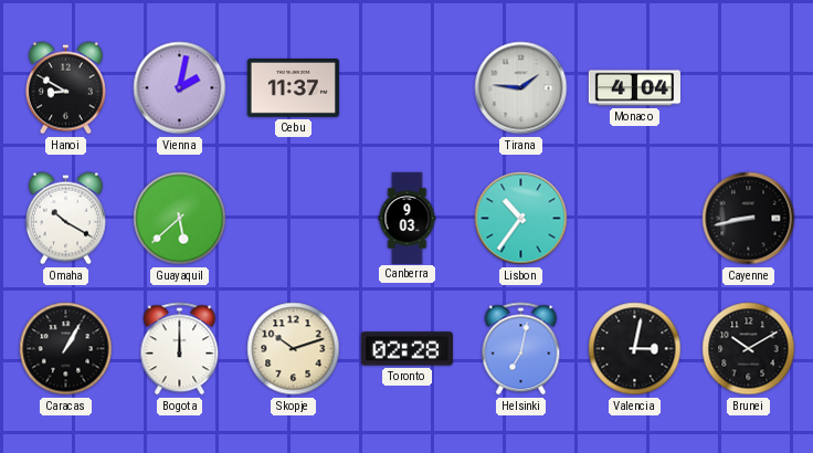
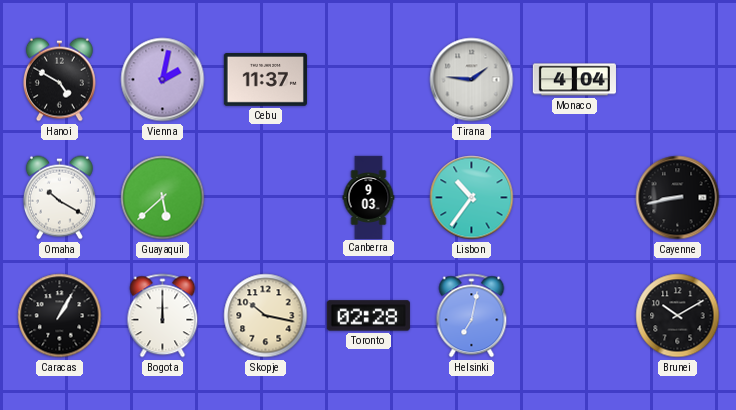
Hanoi: 8:50 -> 4:50
Skopje: 10:12 -> 10:17
Valencia: 3:02 -> none
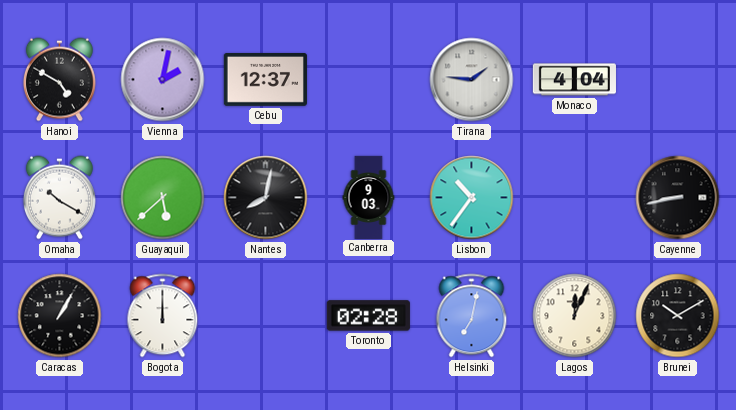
Cebu: 11:37 -> 12:37
Nantes: none -> 8:02
Skopje: 10:17 -> none
Lagos: none -> 12:04
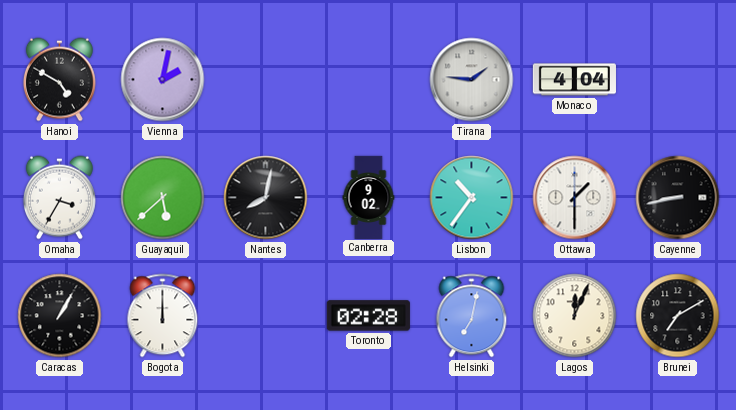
Cebu: 12:37 -> none
Omaha: 10:20 -> 3:35
Canberra: 9:03 -> 9:02
Ottawa: none -> 1:30
Brunei: 10:10 -> 7:10
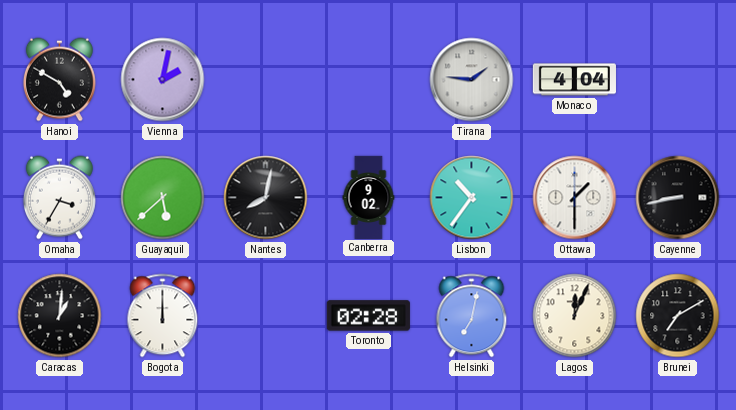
Caracas: 1:05 -> 1:01
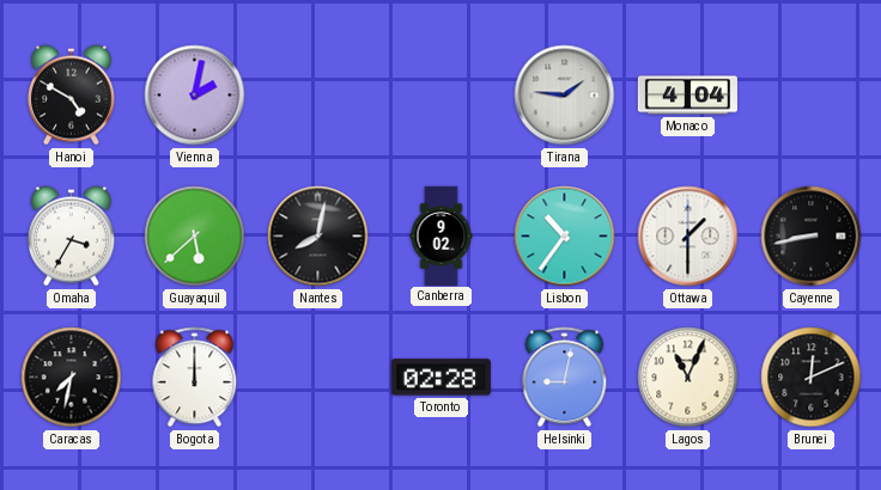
Caracas: 1:01 -> 7:32
Helsinki: 7:02 -> 9:02
Lagos: 12:04 -> 11:04
Brunei: 7:10 -> 12:11
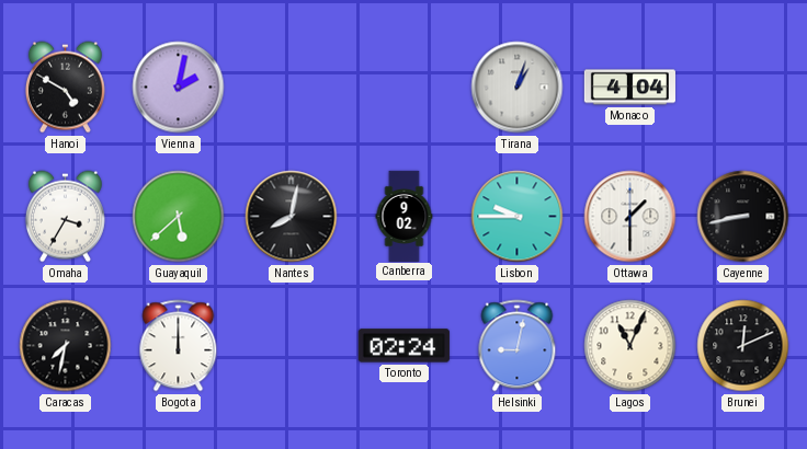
Tirana: 1:46 -> 1:03
Lisbon: 10:36 -> 9:45
Toronto: 02:28 -> 02:24
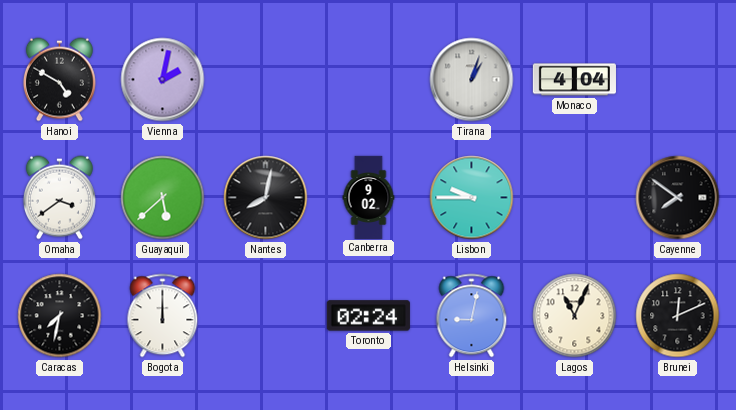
Omaha: 3:35 -> 3:39
Ottawa: 1:30 -> none
Cayenne: 8:43 -> 7:51
